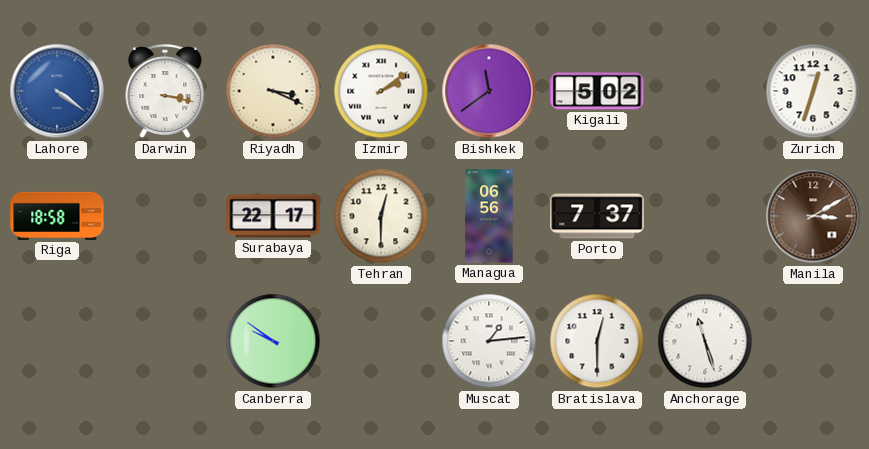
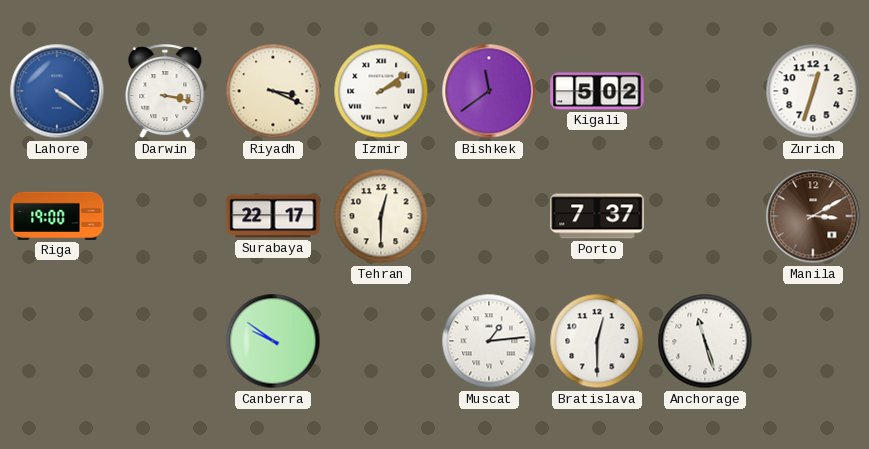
Riga: 18:58 -> 19:00
Managua: 06:56 -> none
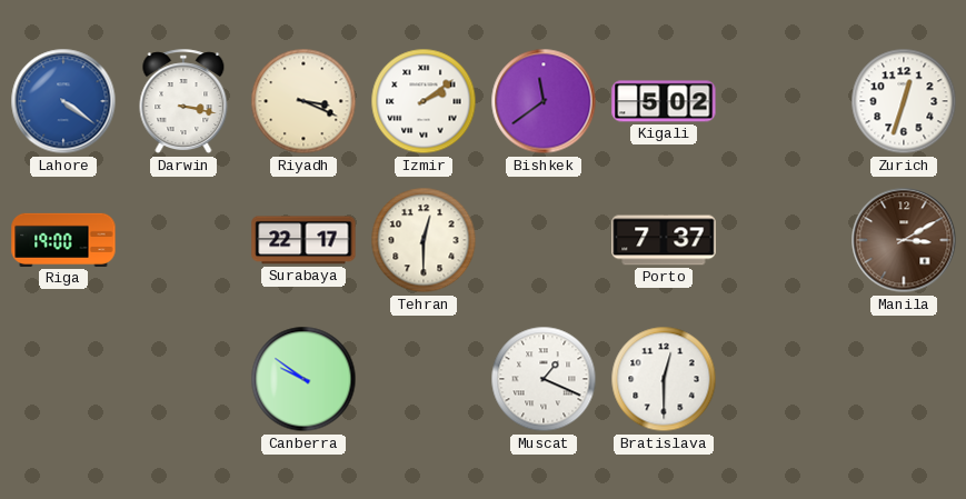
Muscat: 1:14 -> 1:19
Anchorage: 11:27 -> none
